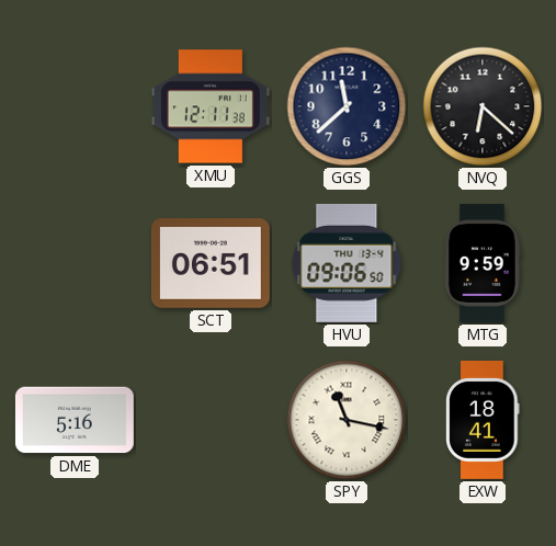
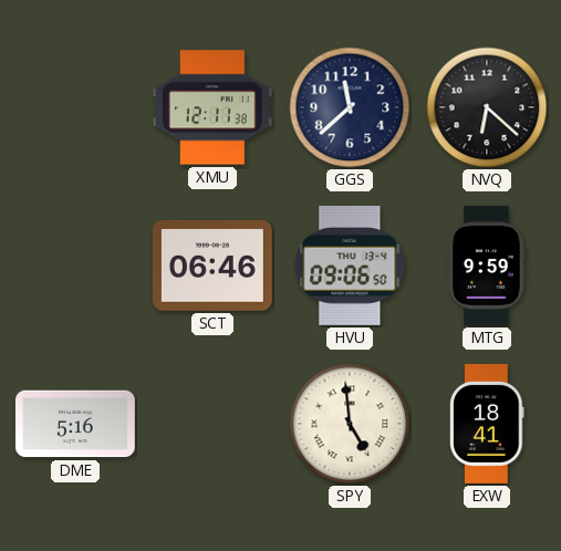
SCT: 06:51 -> 06:46
SPY: 11:17 -> 4:59
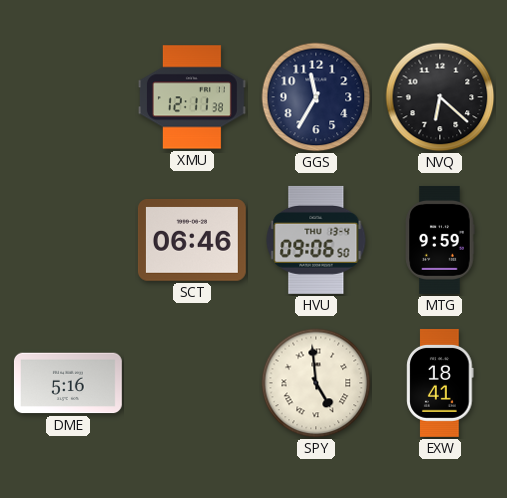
GGS: 11:38 -> 11:35
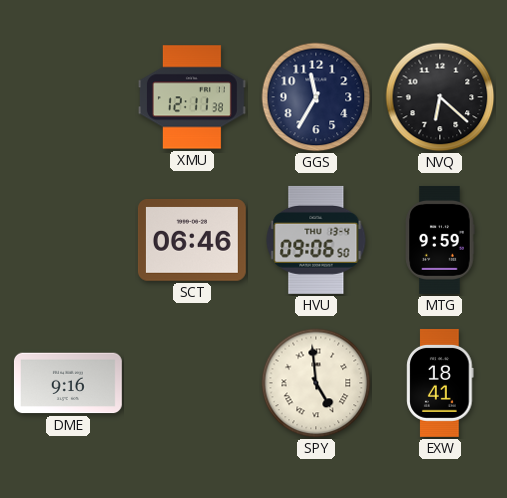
DME: 5:16 -> 9:16
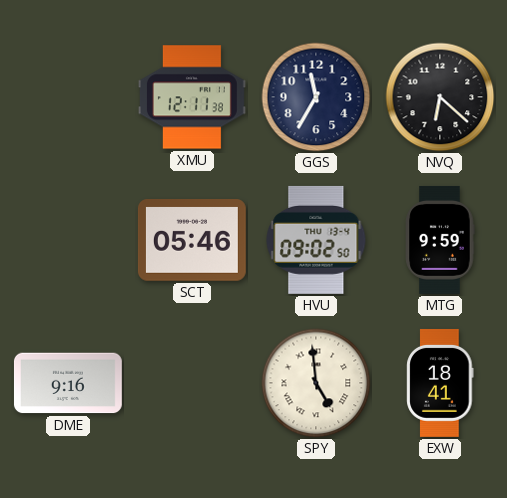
SCT: 06:46 -> 05:46
HVU: 09:06 -> 09:02
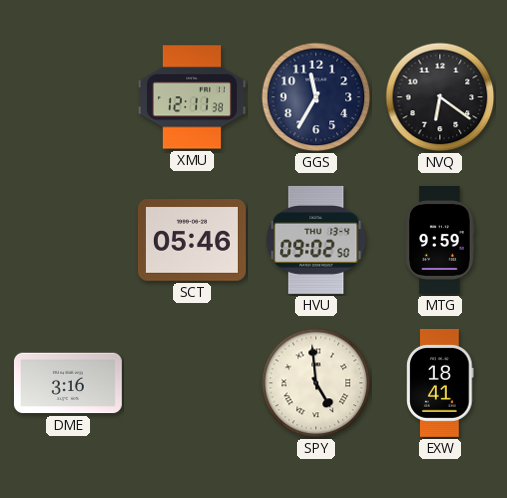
NVQ: 6:22 -> 6:21
DME: 9:16 -> 3:16
